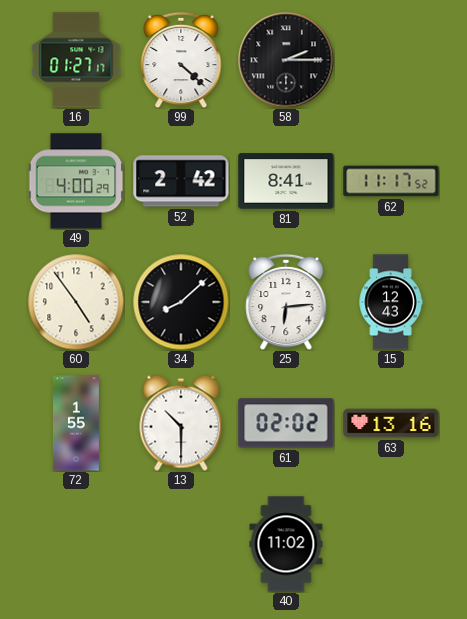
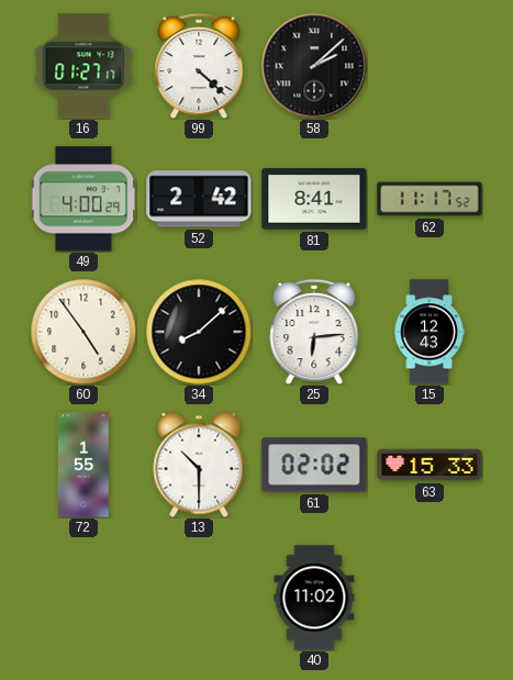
58: 2:15 -> 2:08
63: 13:16 -> 15:33
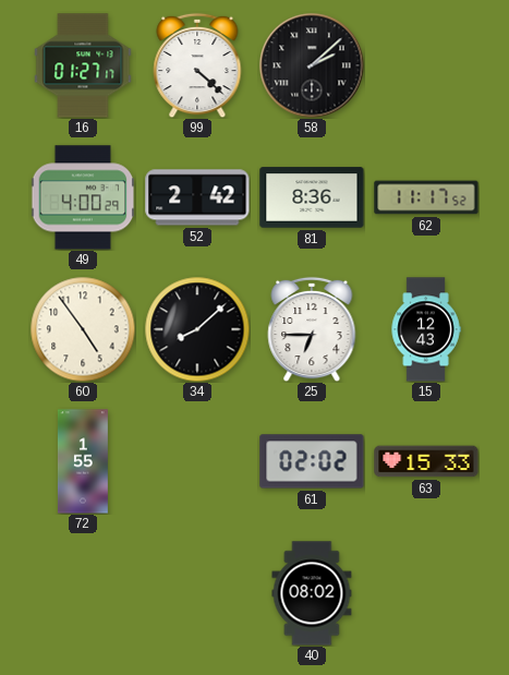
81: 8:41 -> 8:36
25: 6:14 -> 6:45
13: 10:30 -> none
40: 11:02 -> 08:02
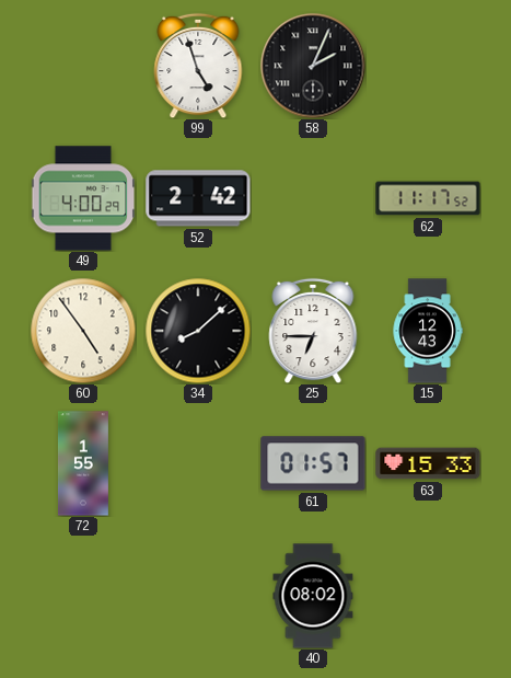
16: 01:27 -> none
99: 4:22 -> 4:57
58: 2:08 -> 2:04
81: 8:36 -> none
61: 02:02 -> 01:57
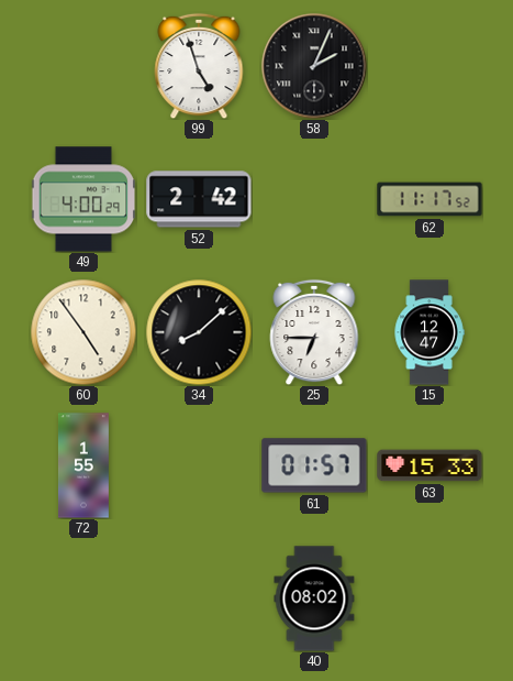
15: 12:43 -> 12:47
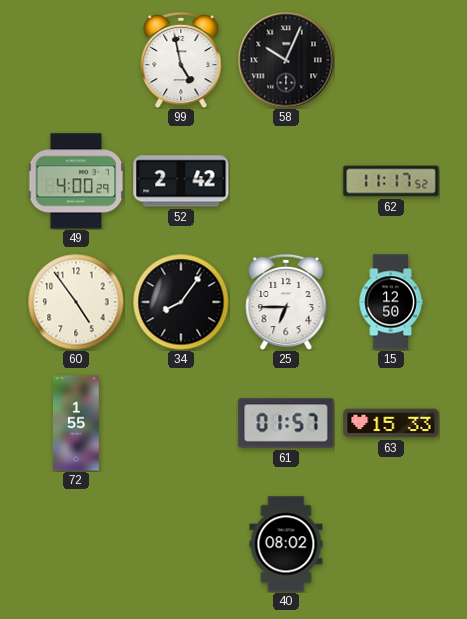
99: 4:57 -> 4:58
58: 2:04 -> 10:04
34: 8:08 -> 8:06
15: 12:47 -> 12:50
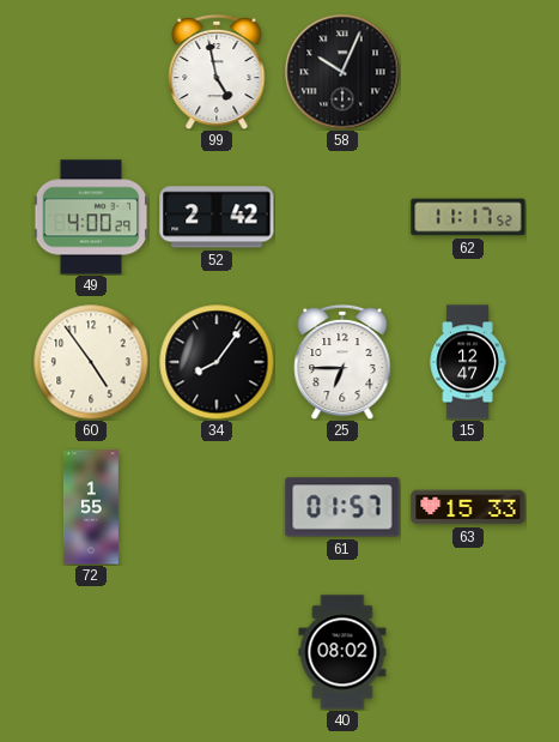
15: 12:50 -> 12:47
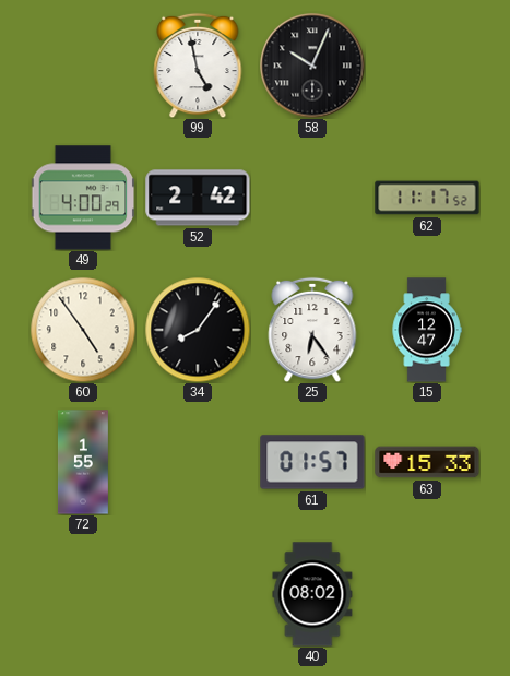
25: 6:45 -> 6:24
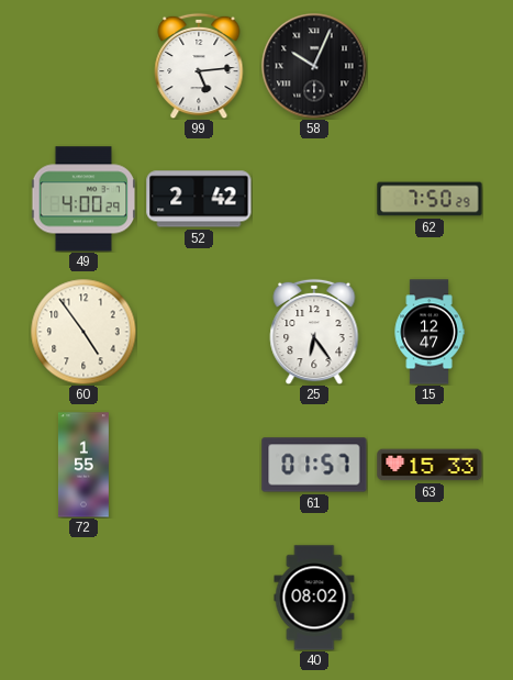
99: 4:58 -> 5:14
62: 11:17 -> 7:50
34: 8:06 -> none
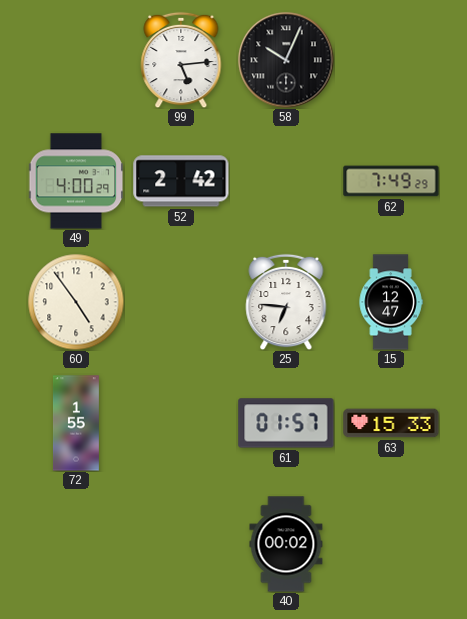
62: 7:50 -> 7:49
25: 6:24 -> 6:46
40: 08:02 -> 00:02
